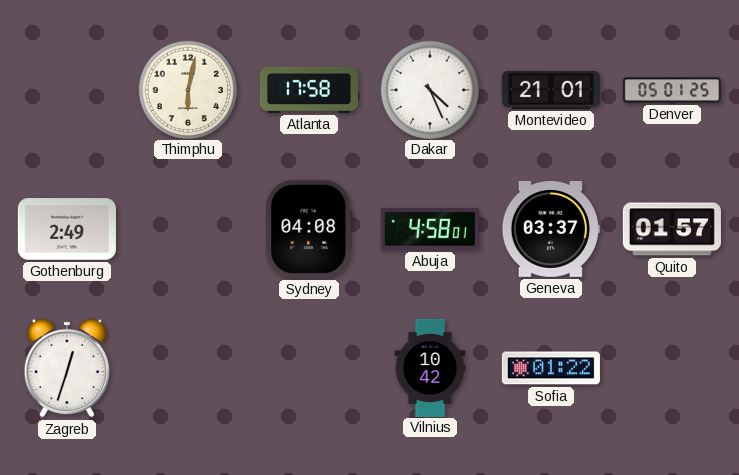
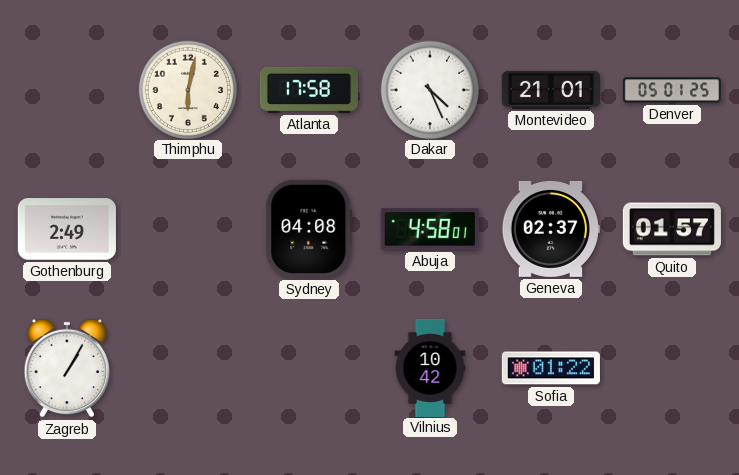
Geneva: 03:37 -> 02:37
Zagreb: 12:33 -> 1:05
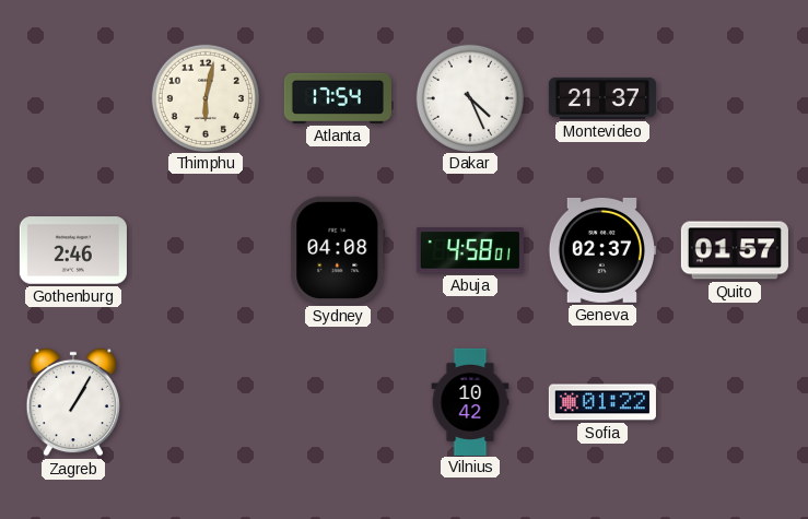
Atlanta: 17:58 -> 17:54
Montevideo: 21:01 -> 21:37
Denver: 05:01 -> none
Gothenburg: 2:49 -> 2:46
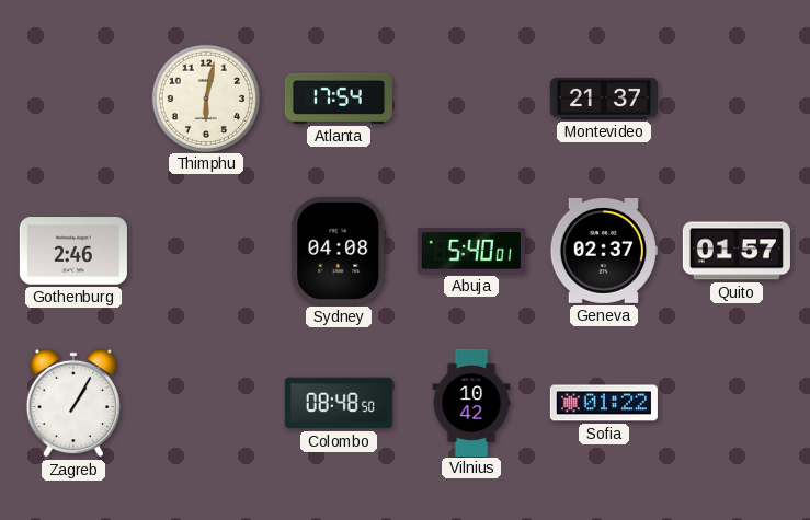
Dakar: 4:26 -> none
Abuja: 4:58 -> 5:40
Colombo: none -> 08:48
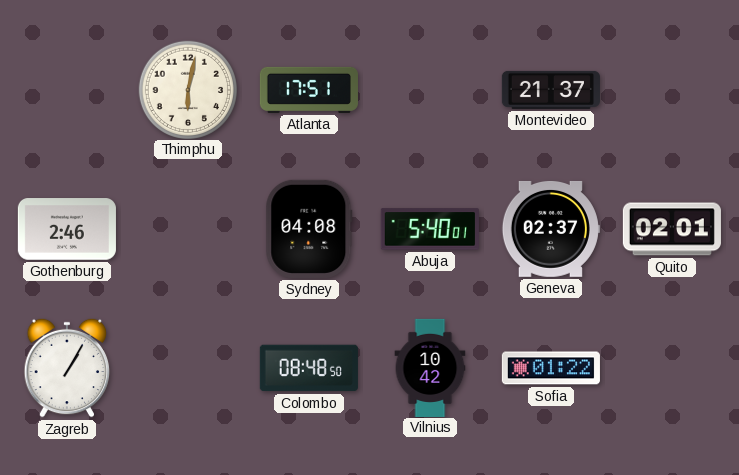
Atlanta: 17:54 -> 17:51
Quito: 01:57 -> 02:01
